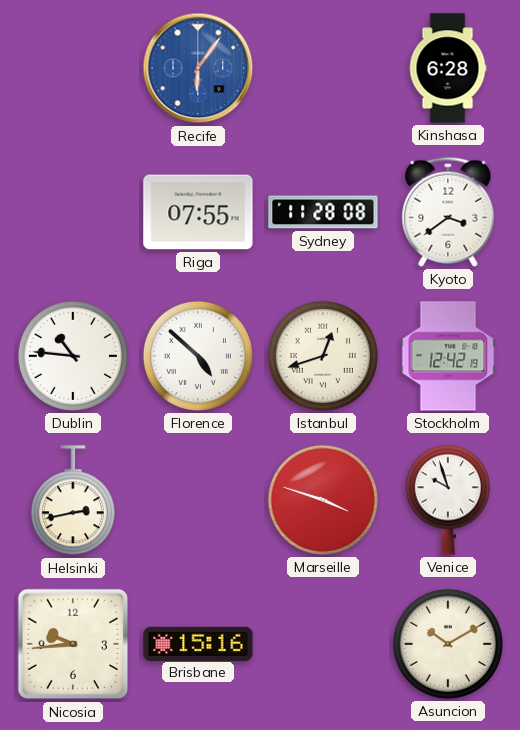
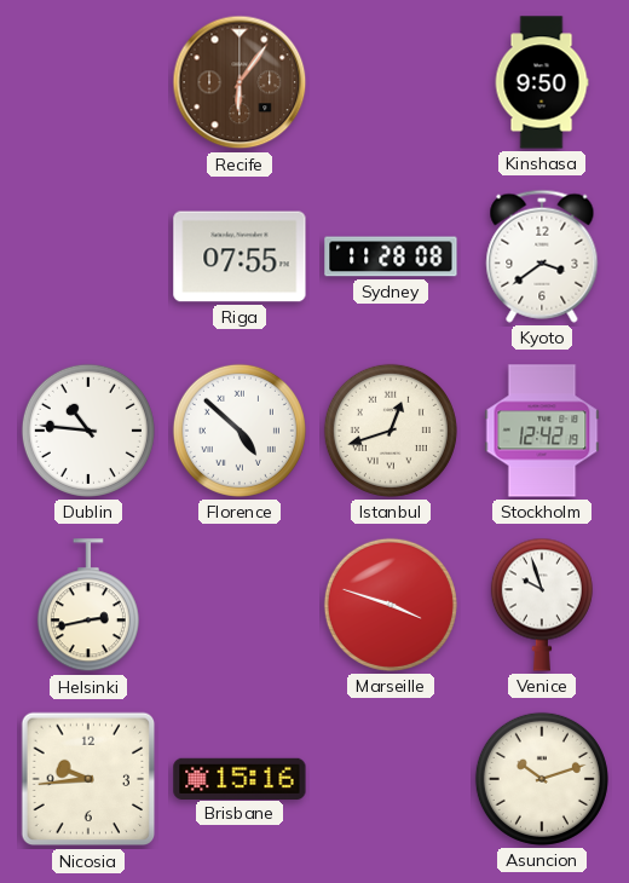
Recife dial: blue -> brown
Kinshasa: 6:28 -> 9:50
Asuncion: 10:10 -> 10:12
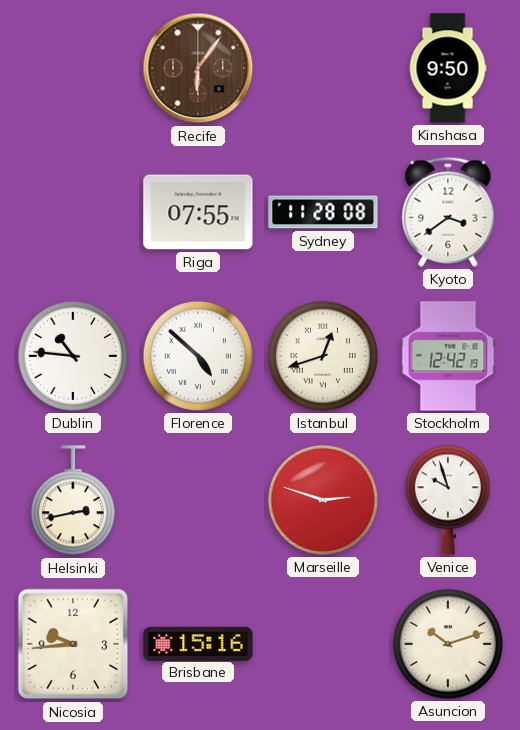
Marseille: 3:48 -> 2:48
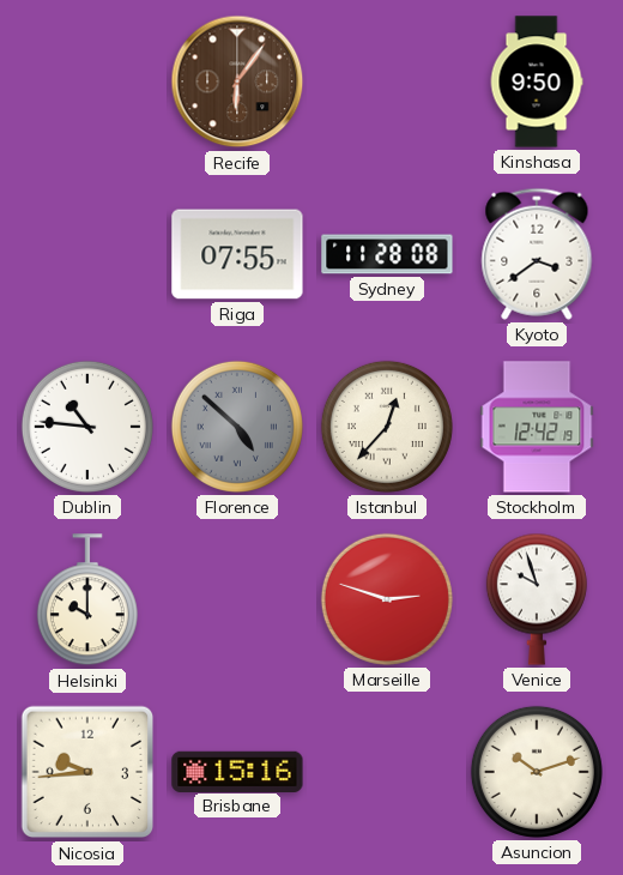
Florence dial: white -> grey
Istanbul: 12:42 -> 12:37
Helsinki: 2:43 -> 10:00
